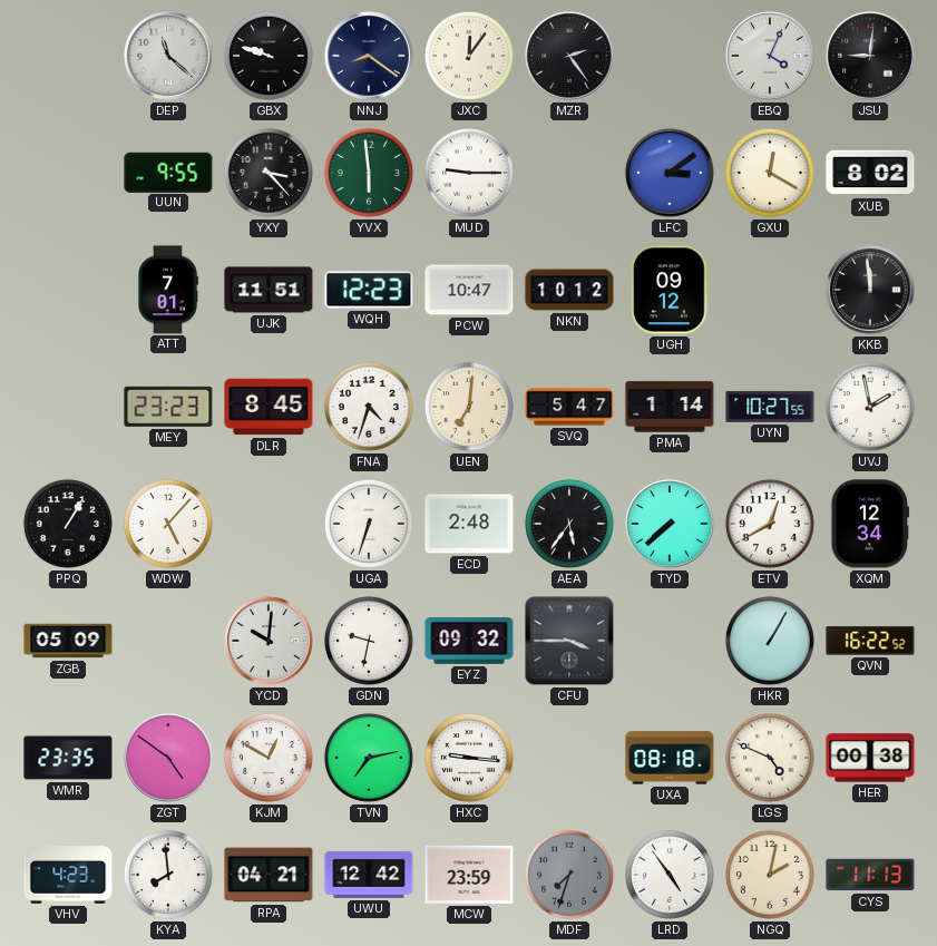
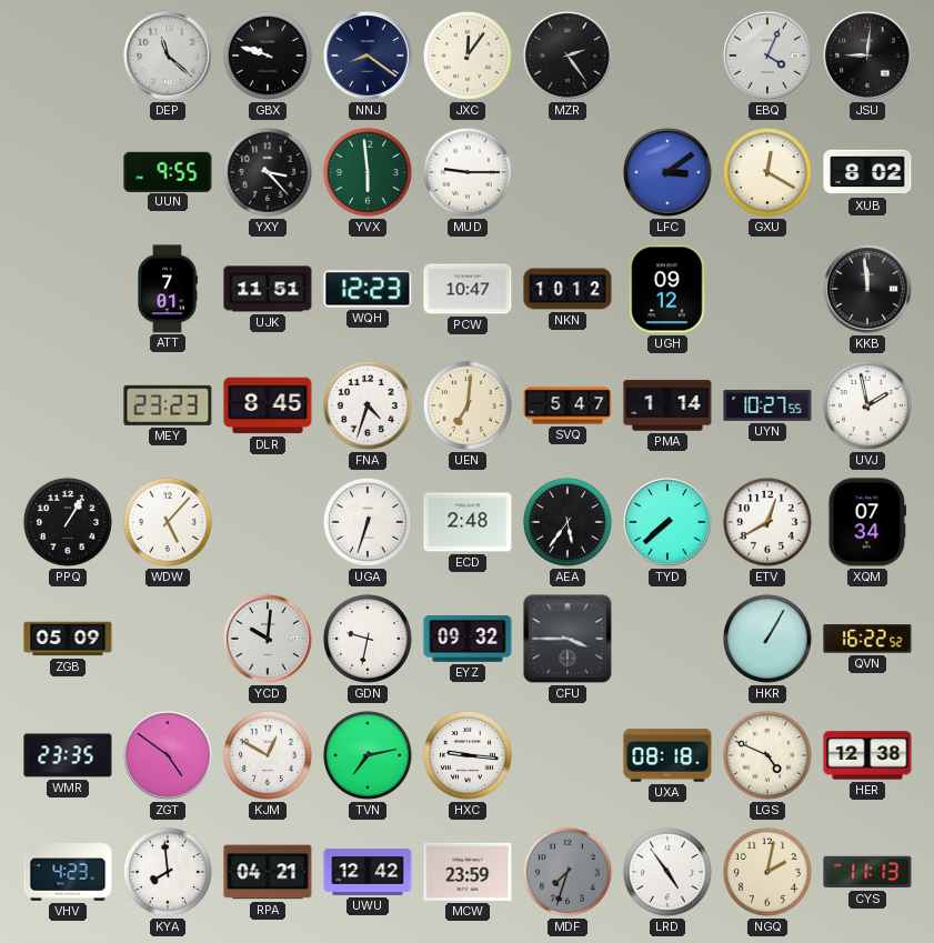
XQM: 12:34 -> 07:34
HER: 00:38 -> 12:38
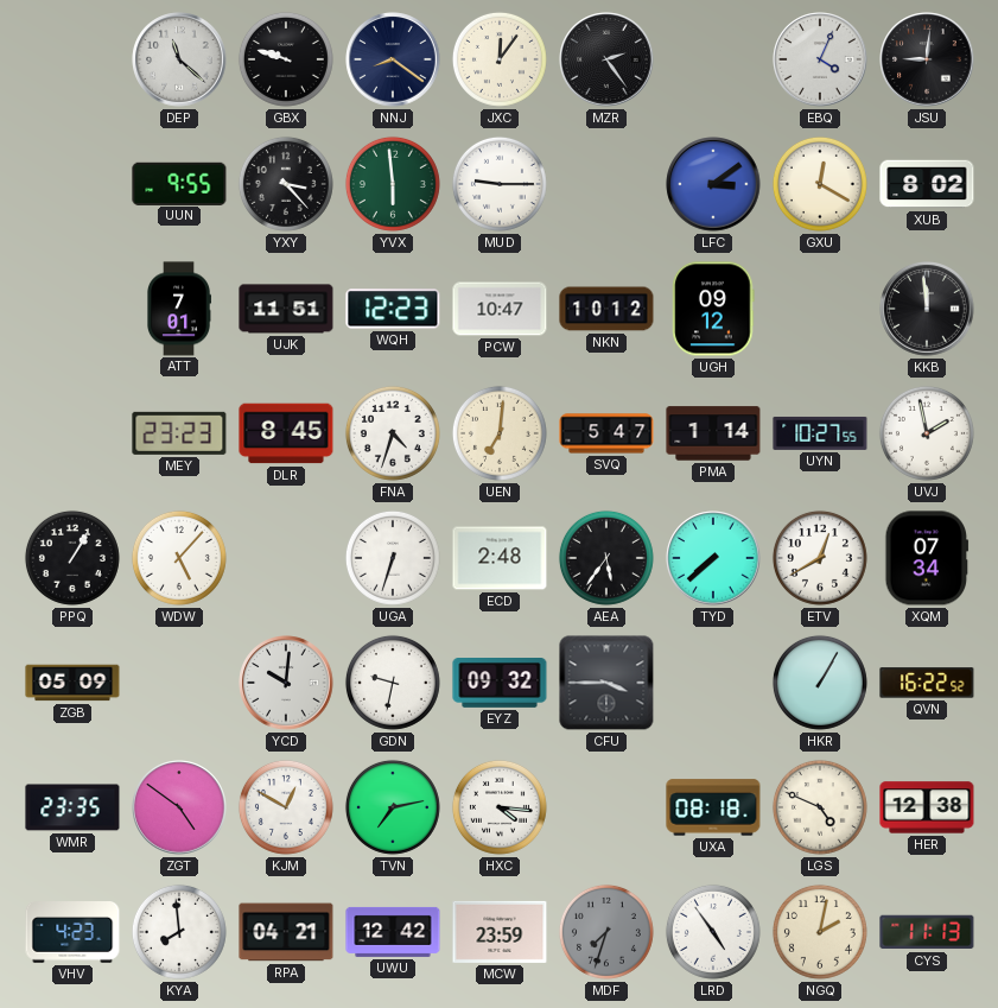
HXC: 9:16 -> 4:16
